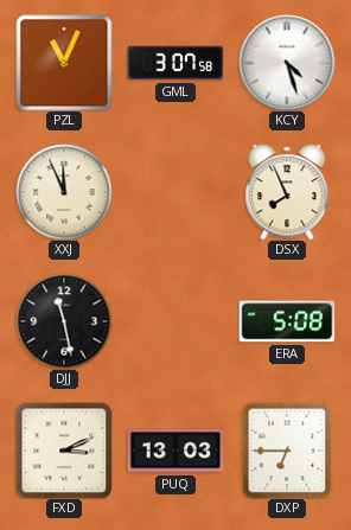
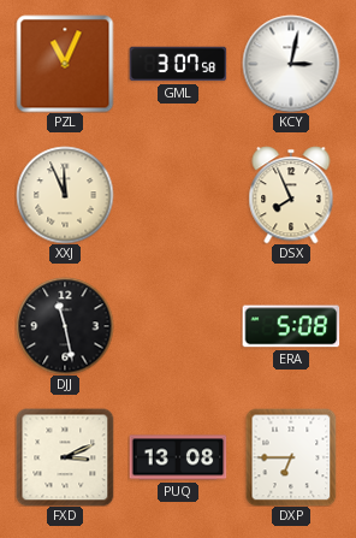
KCY: 4:27 -> 3:02
PUQ: 13:03 -> 13:08
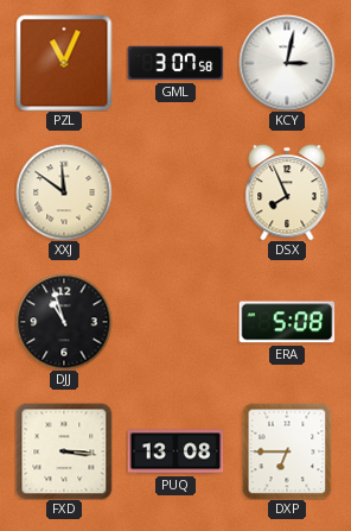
XXJ: 11:56 -> 11:51
DJJ: 11:28 -> 10:57
FXD: 3:11 -> 3:16
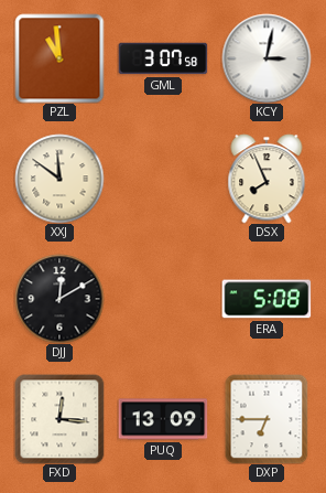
PZL: 11:04 -> 10:59
DJJ: 10:57 -> 12:10
FXD: 3:16 -> 12:16
PUQ: 13:08 -> 13:09
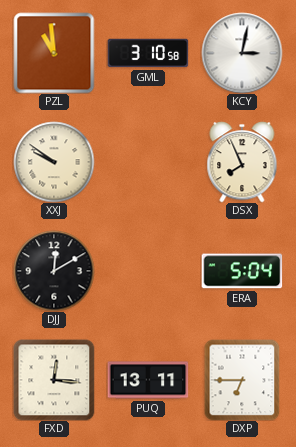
GML: 3:07 -> 3:10
XXJ: 11:51 -> 9:51
ERA: 5:08 -> 5:04
PUQ: 13:09 -> 13:11
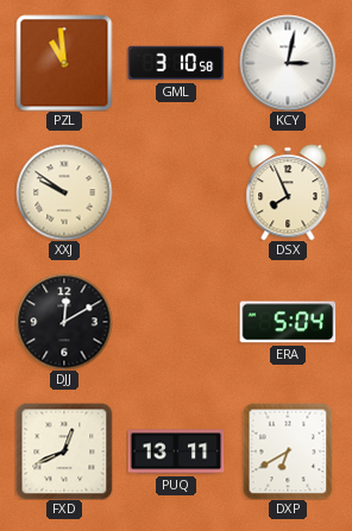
FXD: 12:16 -> 12:41
DXP: 6:45 -> 6:40
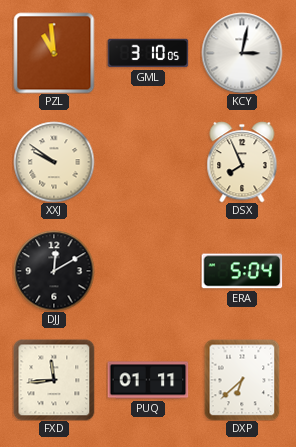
GML: 3:10:58 -> 3:10:05
FXD: 12:41 -> 11:44
PUQ: 13:11 -> 01:11
DXP: 6:40 -> 6:38
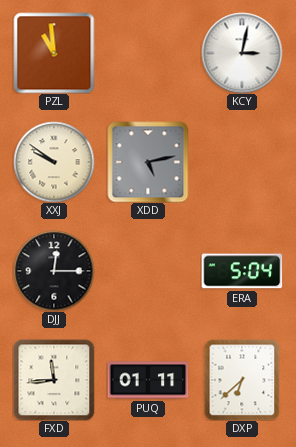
GML: 3:10 -> none
XDD: none -> 5:13
DSX: 7:56 -> none
DJJ: 12:10 -> 12:15
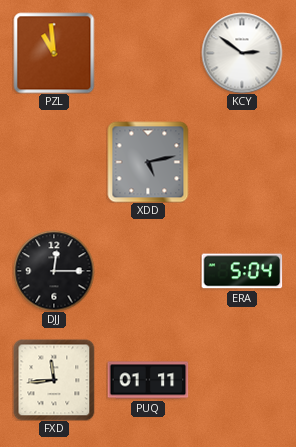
KCY: 3:02 -> 2:51
XXJ: 9:51 -> none
DXP: 6:38 -> none
